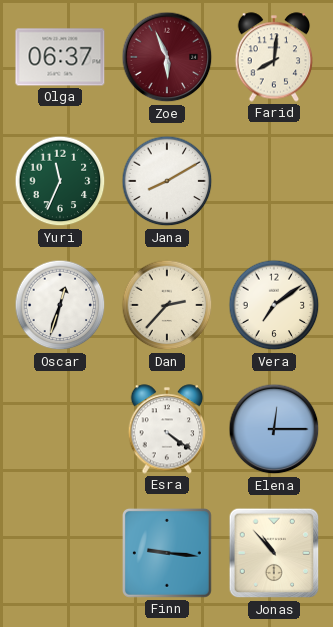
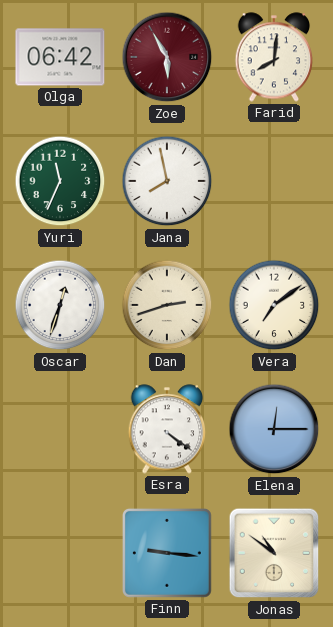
Olga: 06:37 -> 06:42
Zoe: 5:56 -> 5:55
Jana: 8:10 -> 7:58
Dan: 2:37 -> 2:42
Jonas: 10:53 -> 10:51
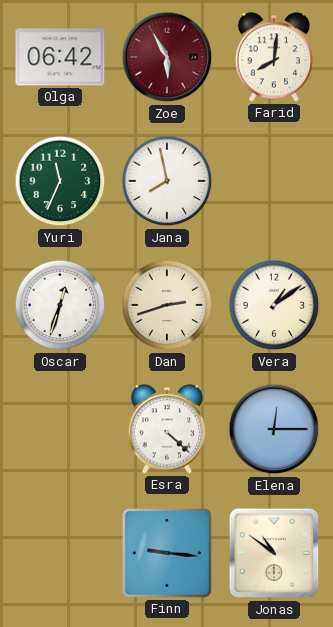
Vera: 7:09 -> 1:09
Esra: 4:21 -> 4:22
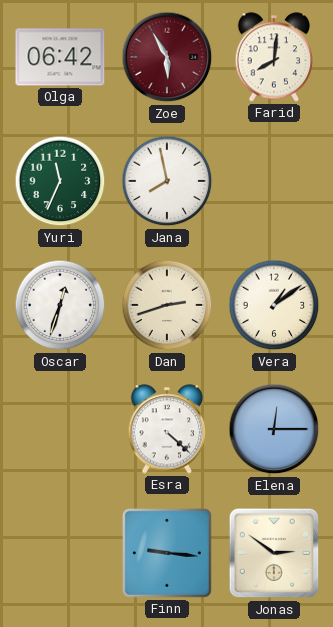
Jonas: 10:51 -> 2:51
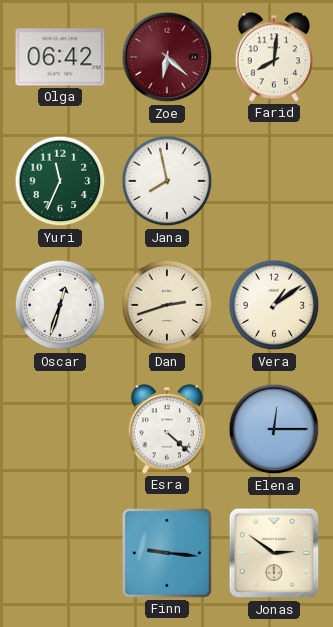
Zoe: 5:55 -> 6:22
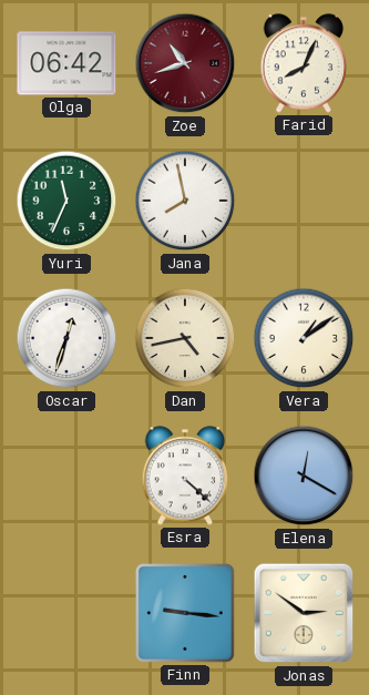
Zoe: 6:22 -> 10:42
Farid: 8:01 -> 8:04
Dan: 2:42 -> 4:43
Elena: 12:15 -> 12:20
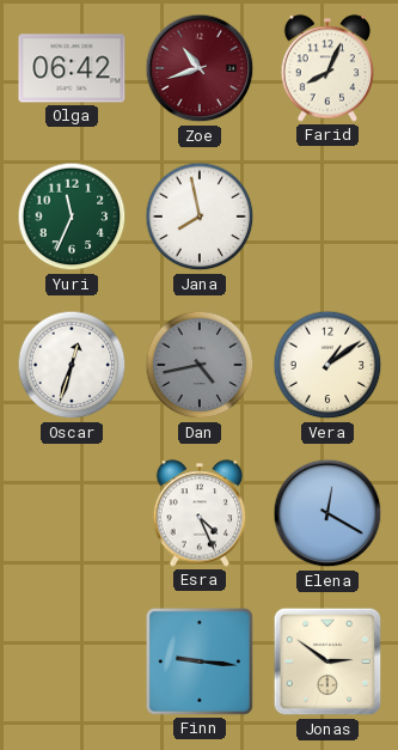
Dan dial: cream -> grey
Esra: 4:22 -> 4:26
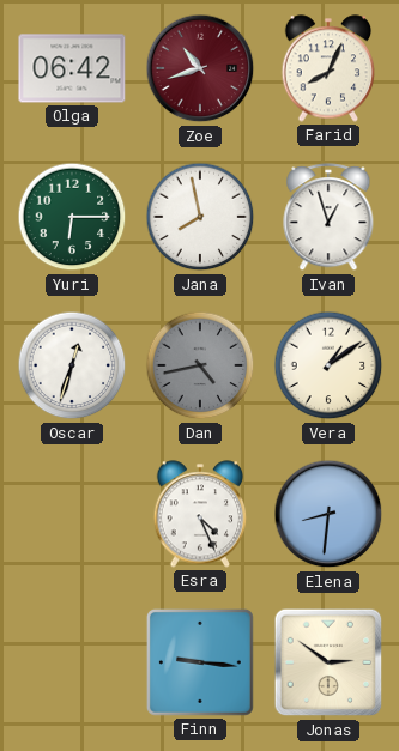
Yuri: 11:34 -> 6:15
Ivan: none -> 12:57
Elena: 12:20 -> 8:31
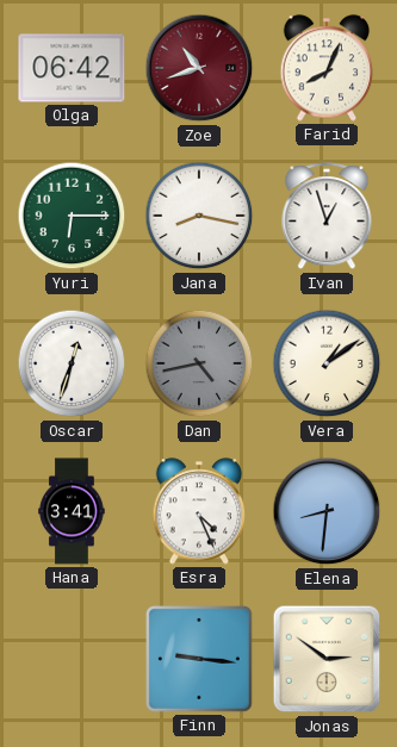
Jana: 7:58 -> 8:17
Hana: none -> 3:41
